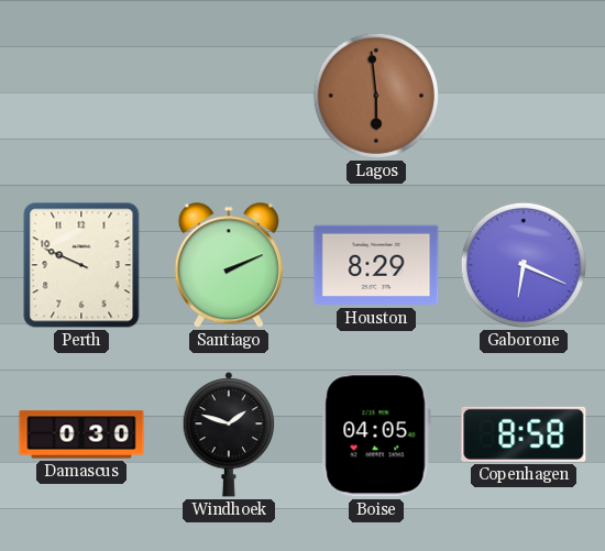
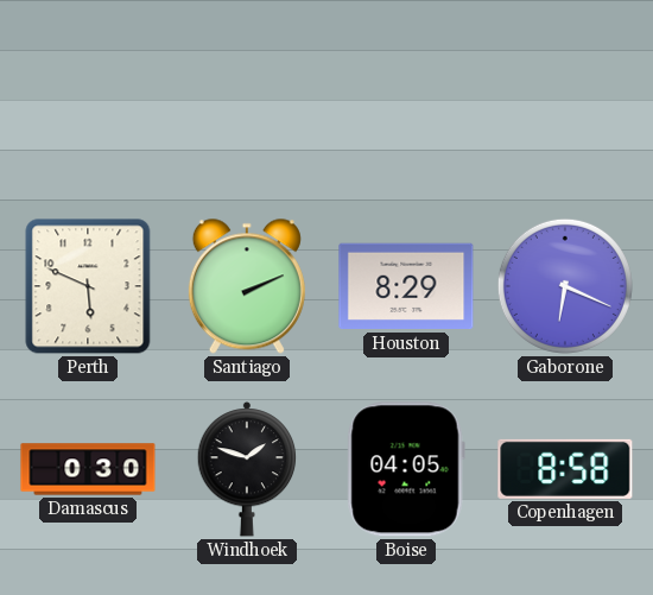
Lagos: 5:59 -> none
Perth: 9:49 -> 5:49
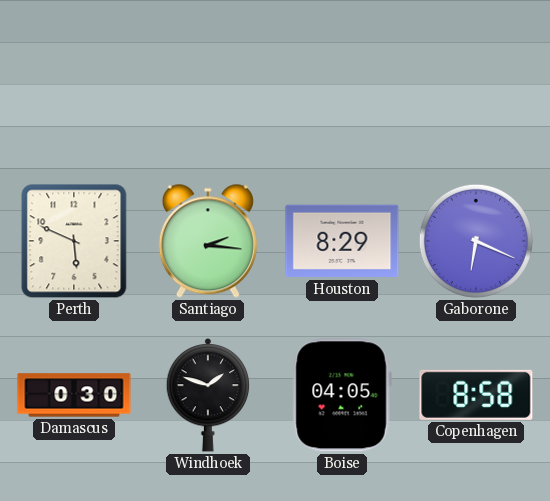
Santiago: 2:11 -> 2:16
